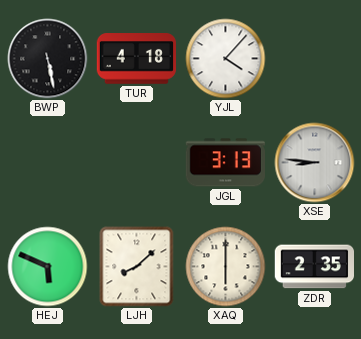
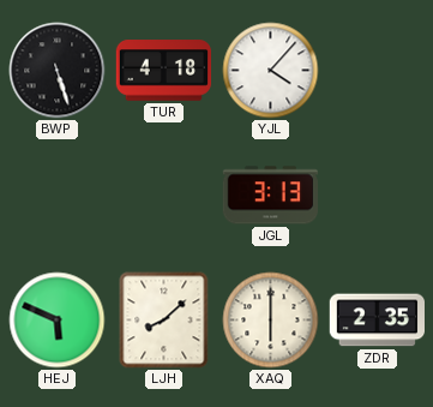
BWP: 5:28 -> 5:27
XSE: 8:46 -> none
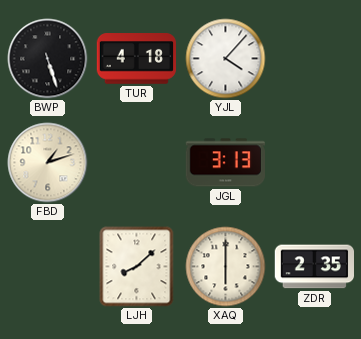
FBD: none -> 1:12
HEJ: 5:49 -> none
